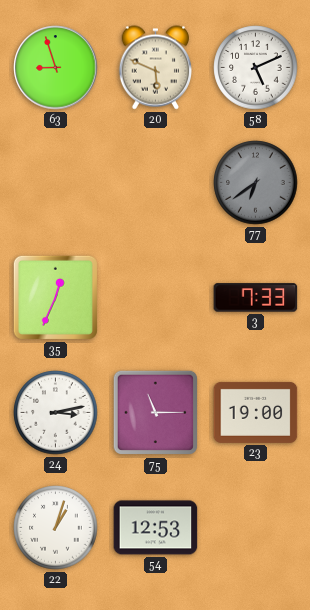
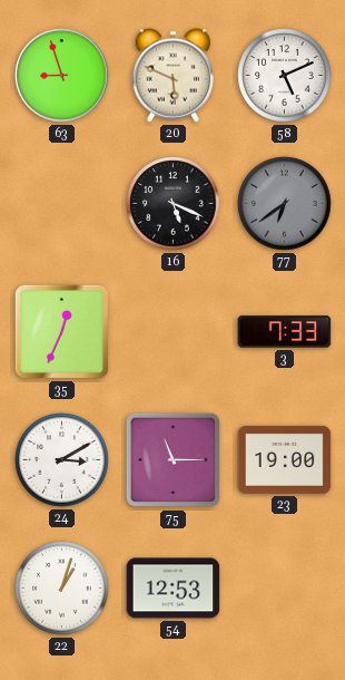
16: none -> 5:19
24: 3:13 -> 3:10
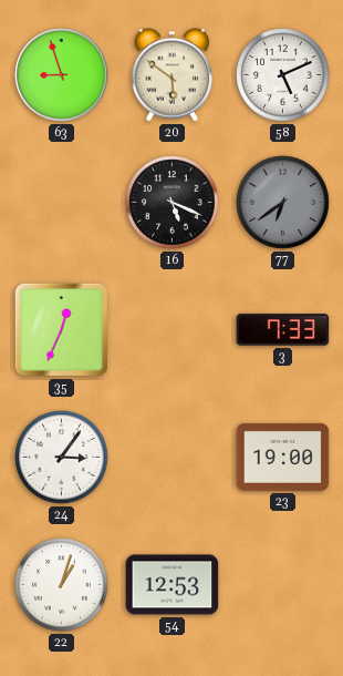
20: 5:49 -> 5:51
24: 3:10 -> 3:06
75: 11:15 -> none
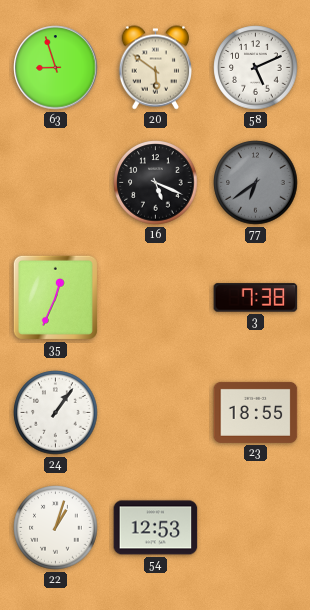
3: 7:33 -> 7:38
24: 3:06 -> 1:06
23: 19:00 -> 18:55
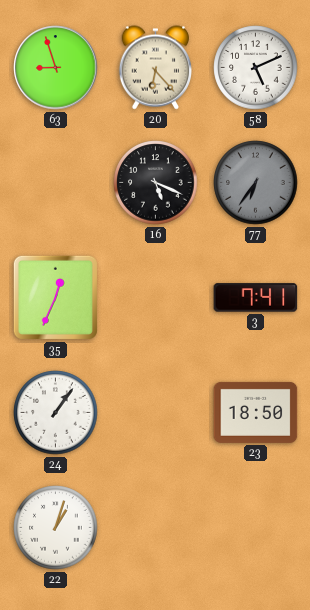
20: 5:51 -> 6:23
77: 6:39 -> 6:36
3: 7:38 -> 7:41
23: 18:55 -> 18:50
54: 12:53 -> none
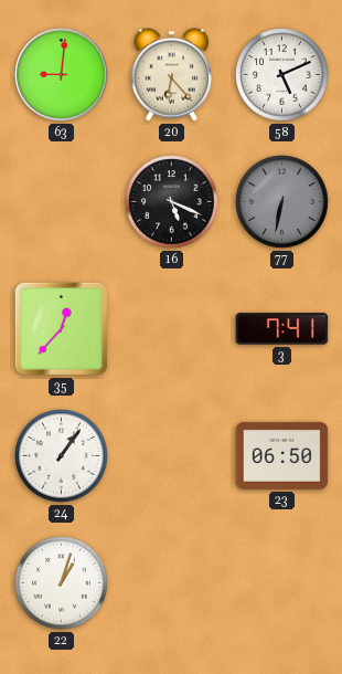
63: 8:57 -> 9:01
77: 6:36 -> 6:32
35: 12:34 -> 12:37
23: 18:50 -> 06:50
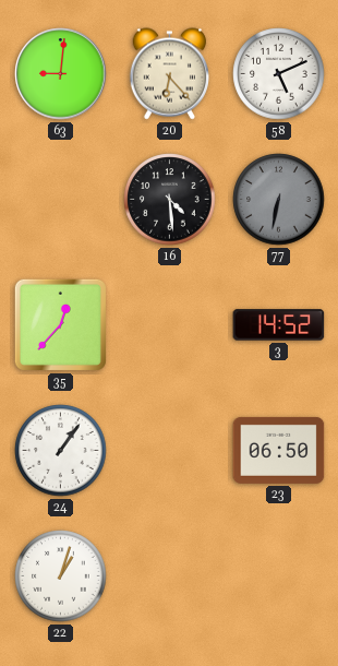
16: 5:19 -> 4:29
3: 7:41 -> 14:52
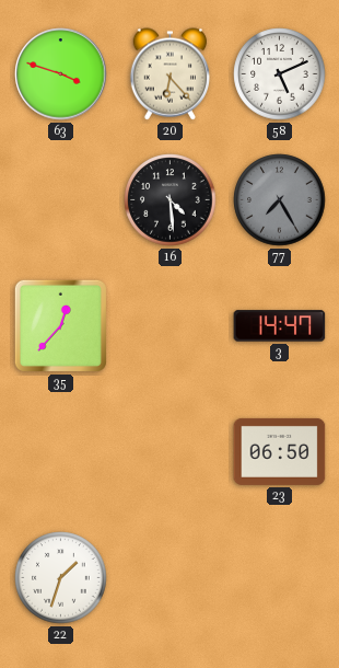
63: 9:01 -> 3:48
77: 6:32 -> 7:25
3: 14:52 -> 14:47
24: 1:06 -> none
22: 1:03 -> 1:33
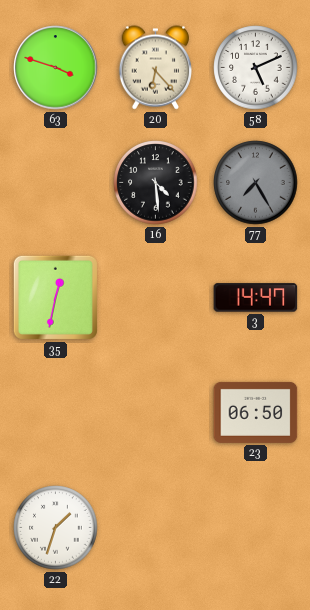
35: 12:37 -> 12:32
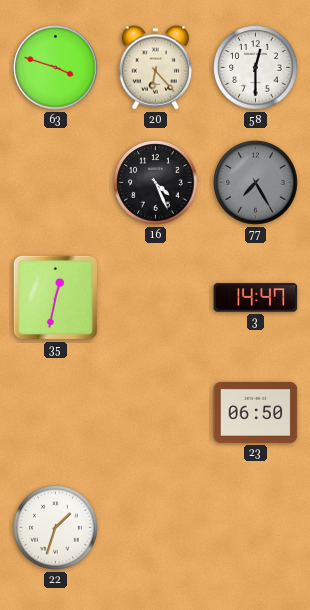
58: 5:11 -> 12:30
16: 4:29 -> 4:26
